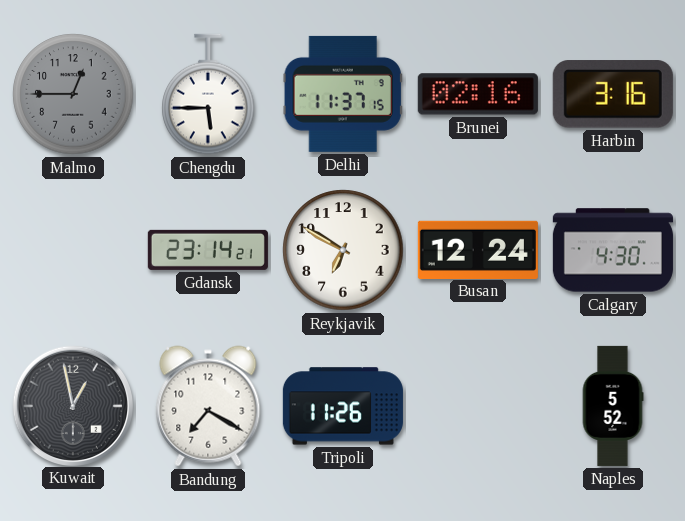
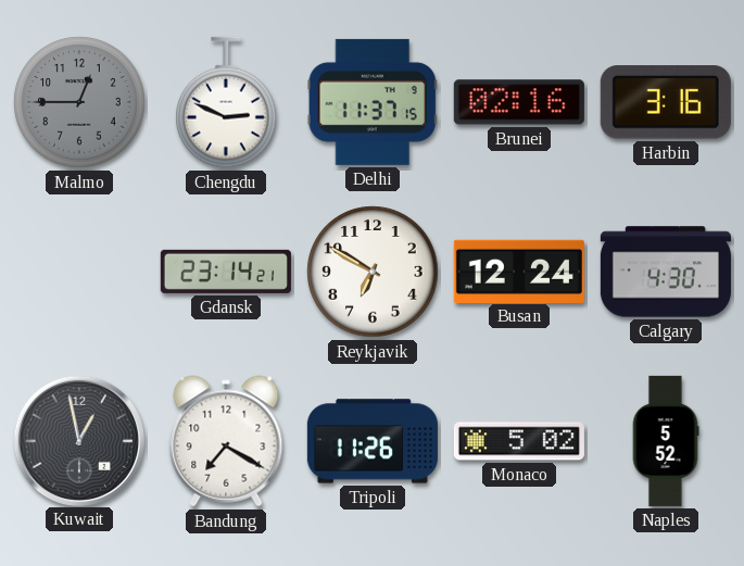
Chengdu: 5:45 -> 2:49
Monaco: none -> 5:02
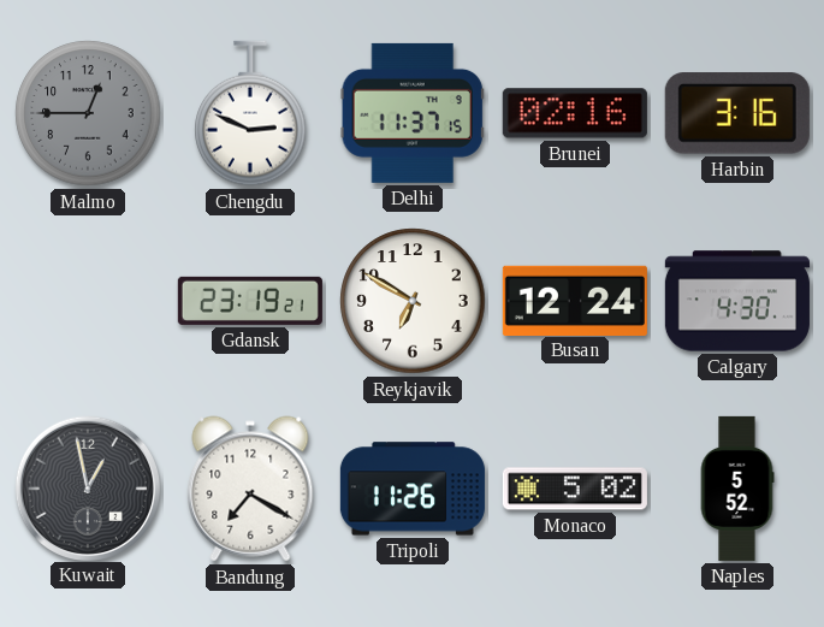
Gdansk: 23:14 -> 23:19
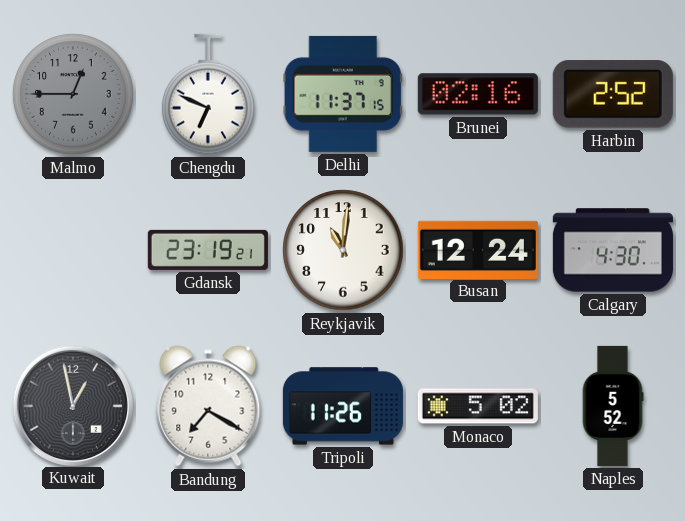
Chengdu: 2:49 -> 6:49
Harbin: 3:16 -> 2:52
Reykjavik: 6:50 -> 11:01
